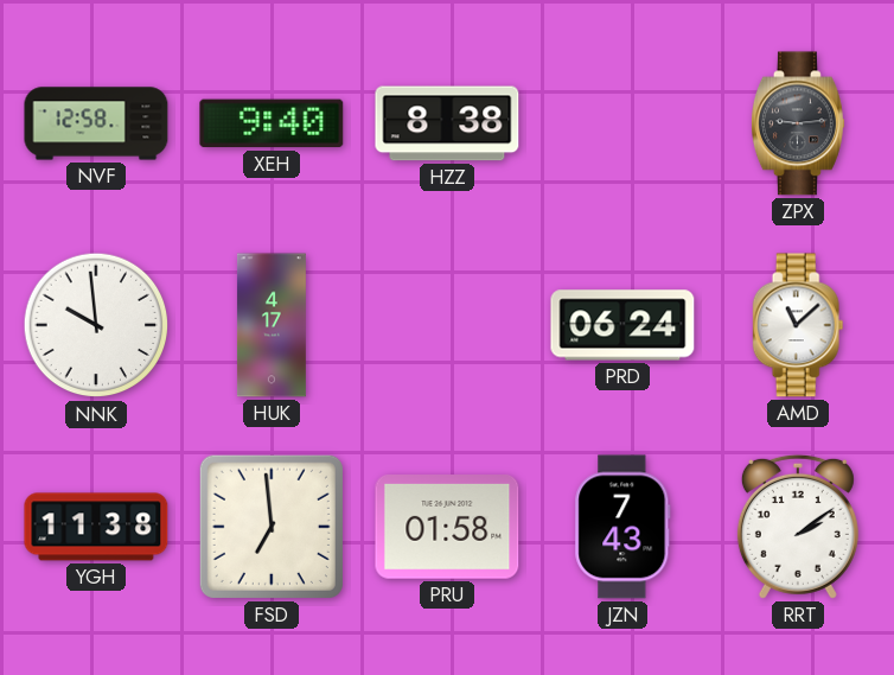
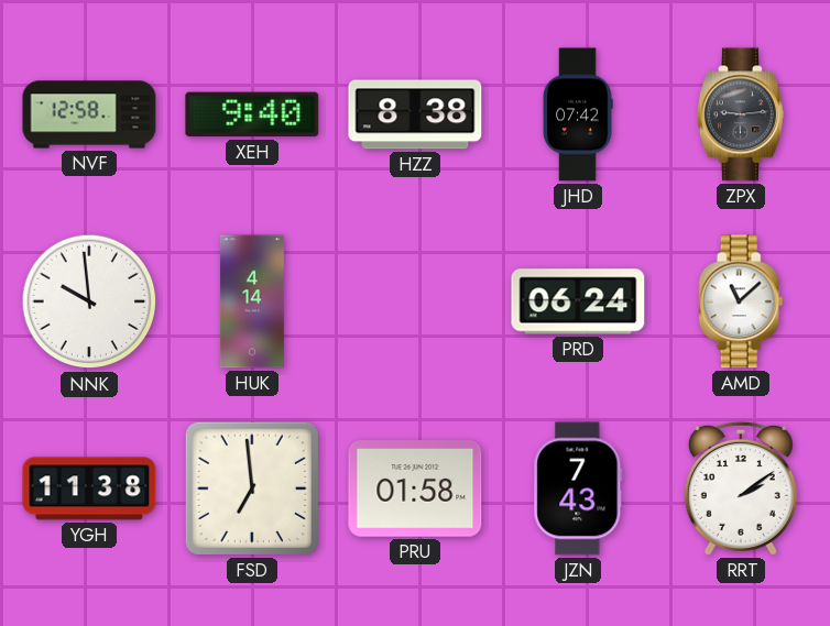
JHD: none -> 07:42
HUK: 4:17 -> 4:14
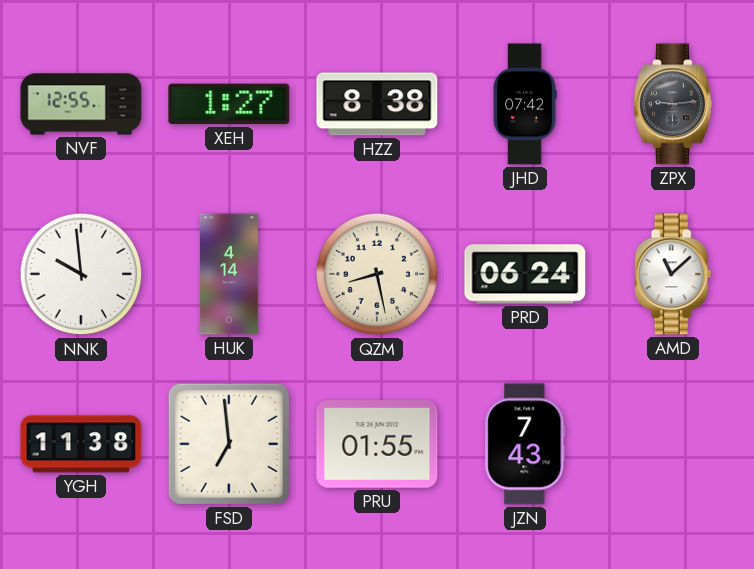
NVF: 12:58 -> 12:55
XEH: 9:40 -> 1:27
QZM: none -> 8:28
PRU: 01:58 -> 01:55
RRT: 2:09 -> none
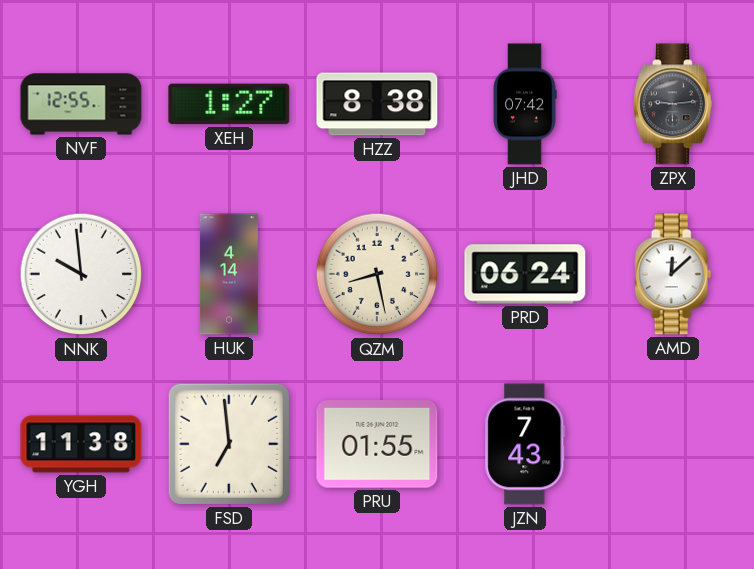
AMD: 11:08 -> 12:08
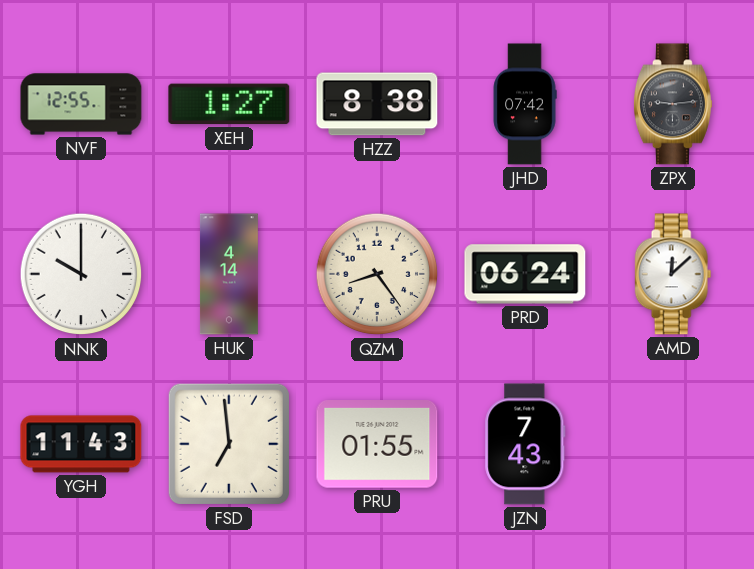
NNK: 9:59 -> 10:00
QZM: 8:28 -> 8:24
YGH: 11:38 -> 11:43
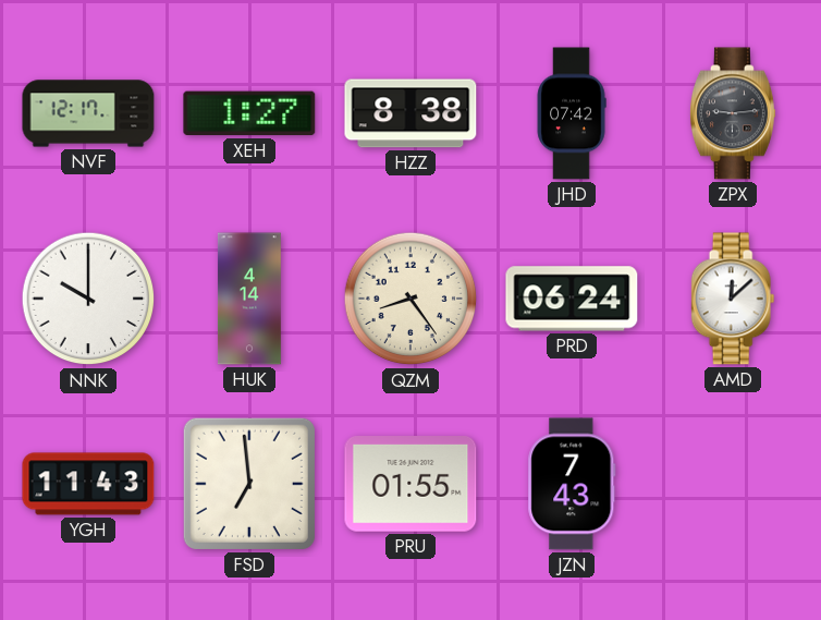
NVF: 12:55 -> 12:17
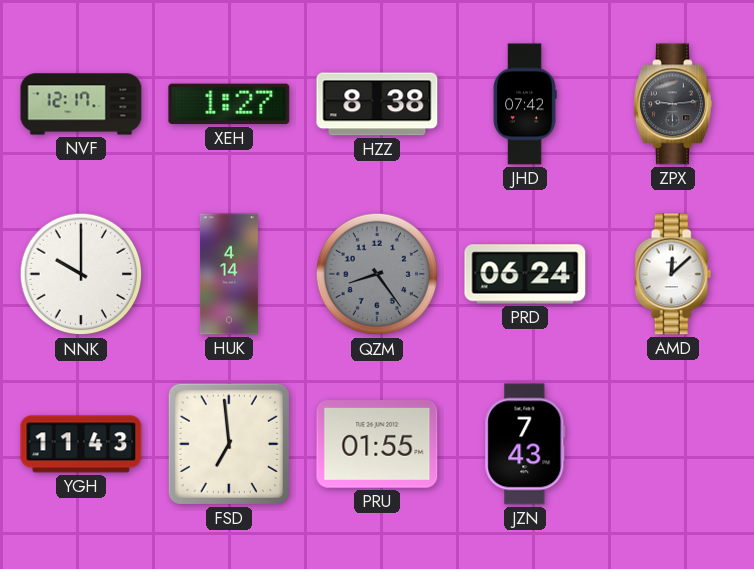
QZM dial: cream -> grey
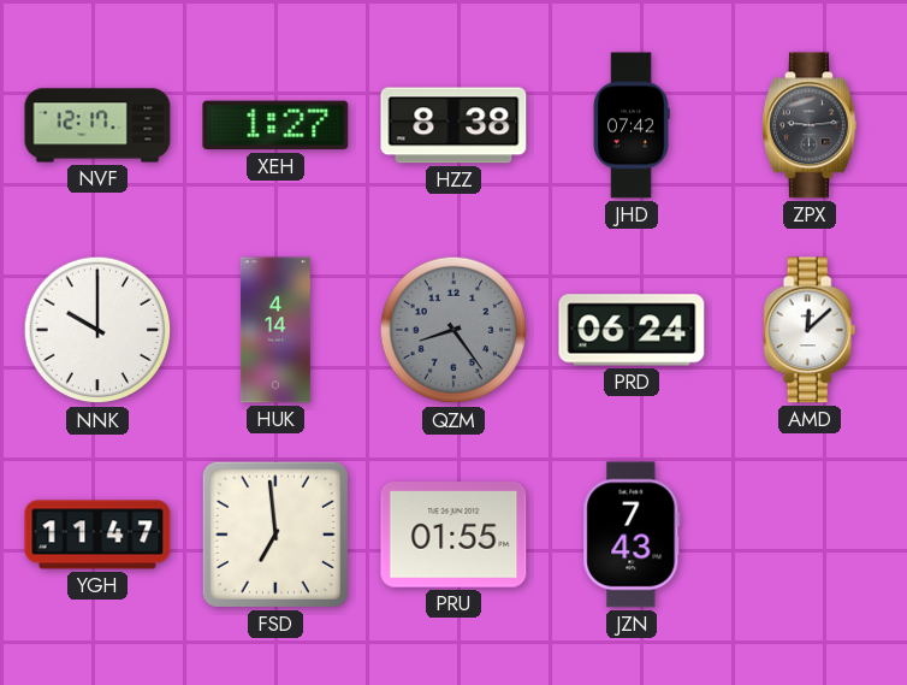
YGH: 11:43 -> 11:47
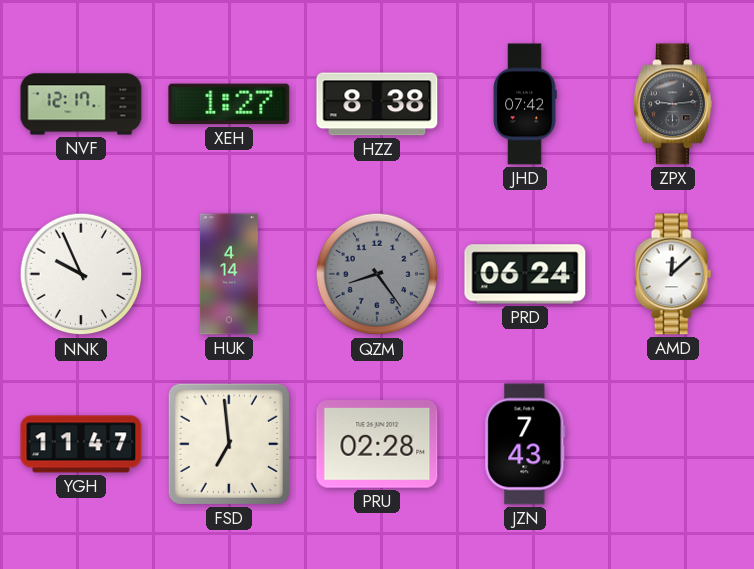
NNK: 10:00 -> 9:56
PRU: 01:55 -> 02:28
